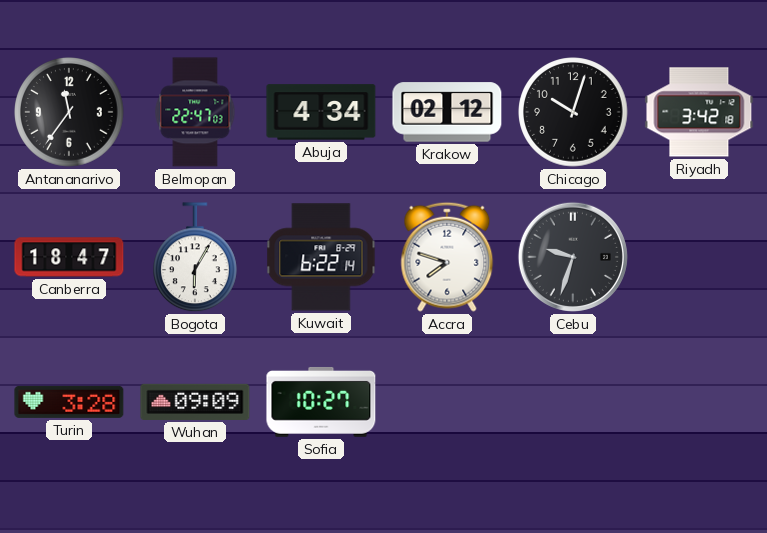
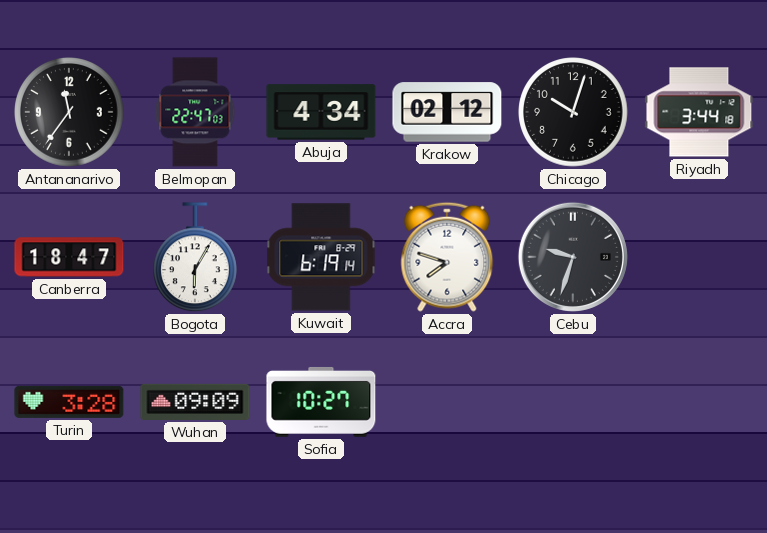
Riyadh: 3:42 -> 3:44
Kuwait: 6:22 -> 6:19
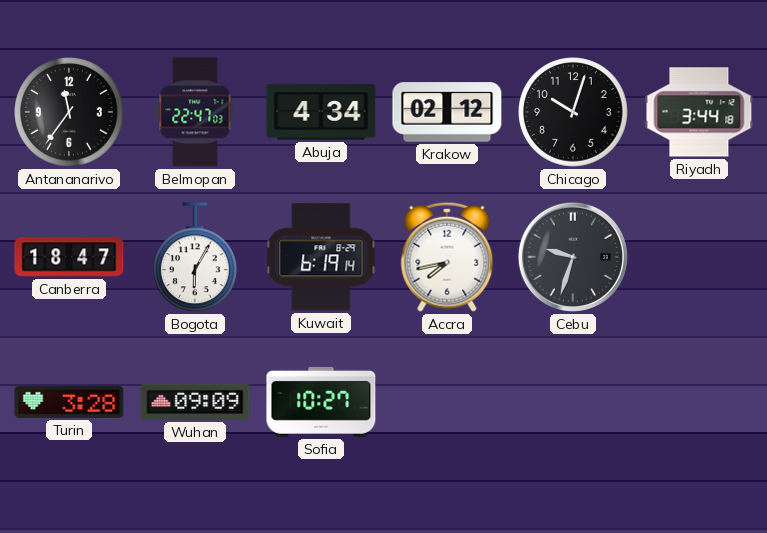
Accra: 7:48 -> 7:43
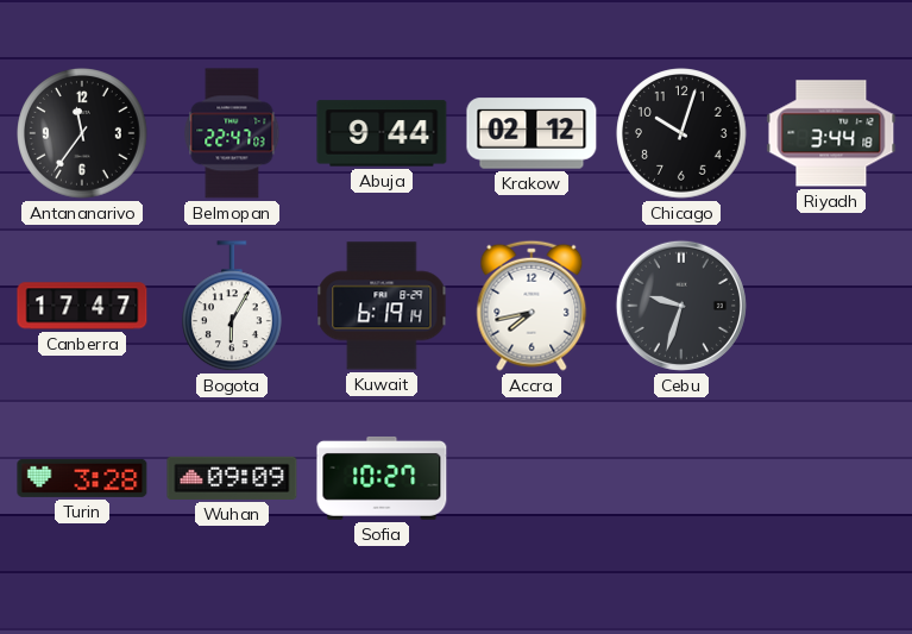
Abuja: 4:34 -> 9:44
Canberra: 18:47 -> 17:47
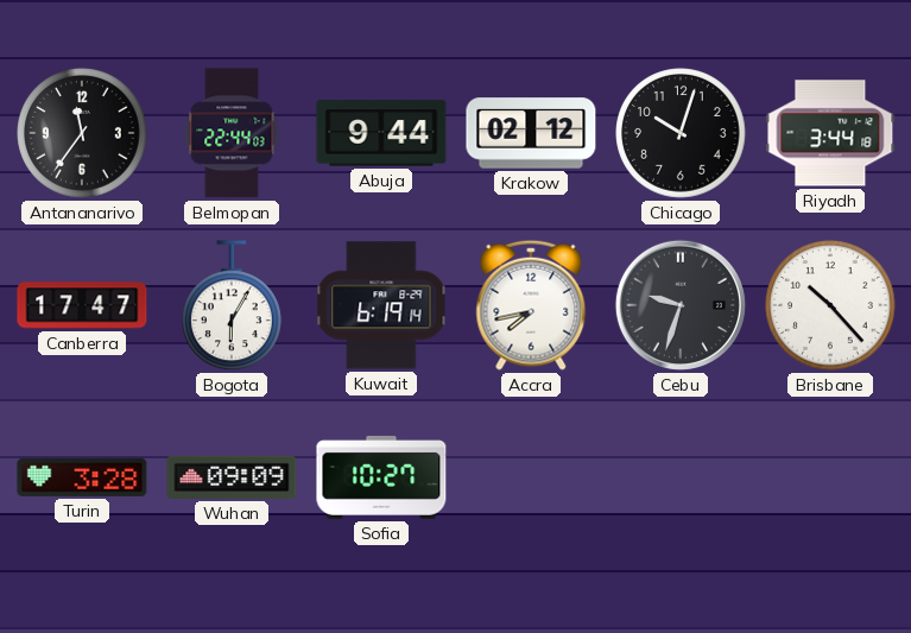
Belmopan: 22:47 -> 22:44
Brisbane: none -> 10:23
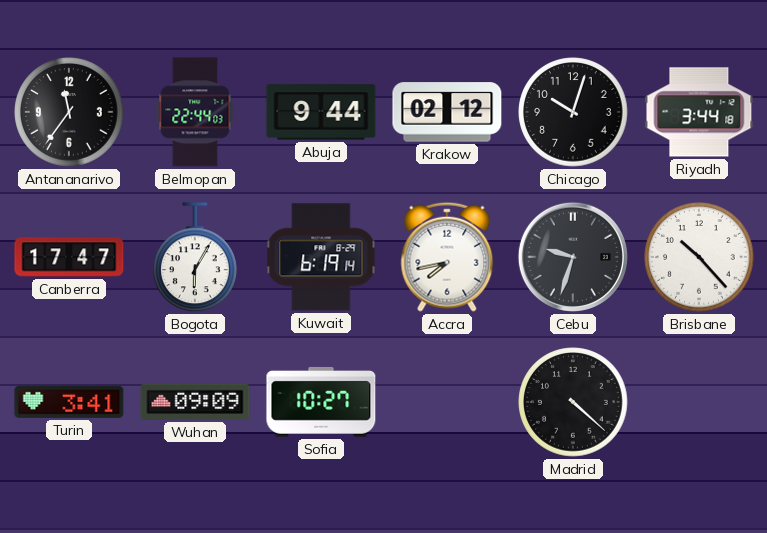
Turin: 3:28 -> 3:41
Madrid: none -> 4:22
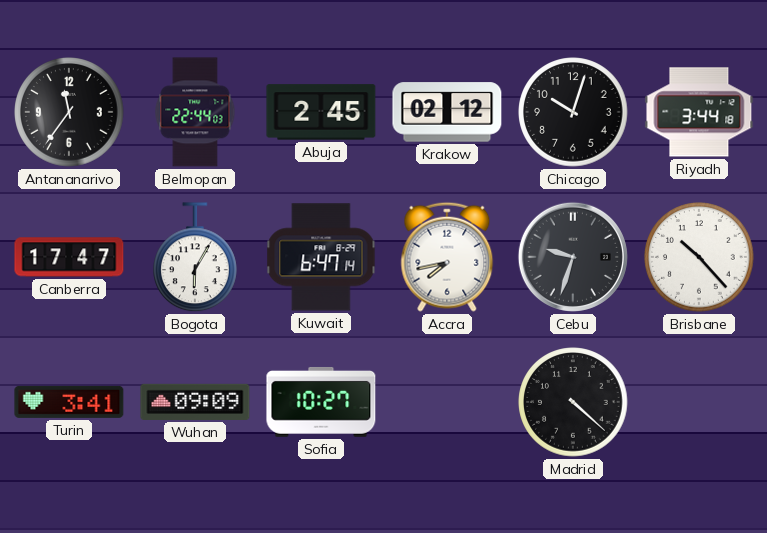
Abuja: 9:44 -> 2:45
Kuwait: 6:19 -> 6:47
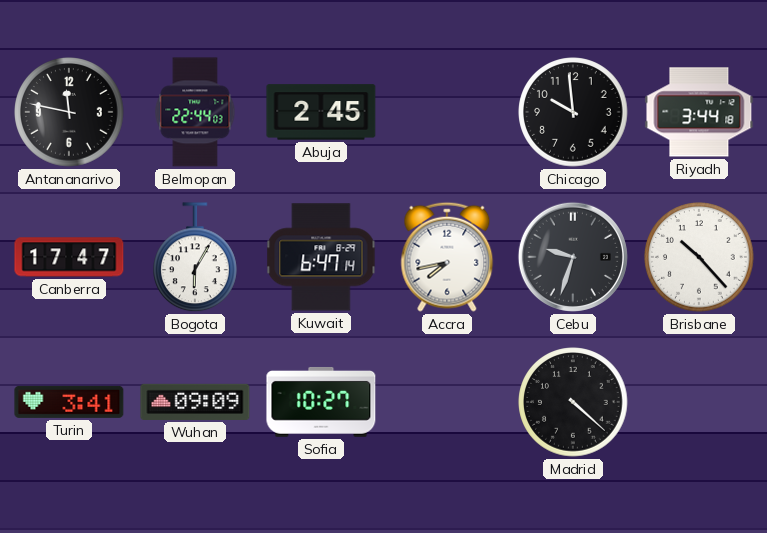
Antananarivo: 11:36 -> 11:47
Krakow: 02:12 -> none
Chicago: 10:03 -> 9:59
